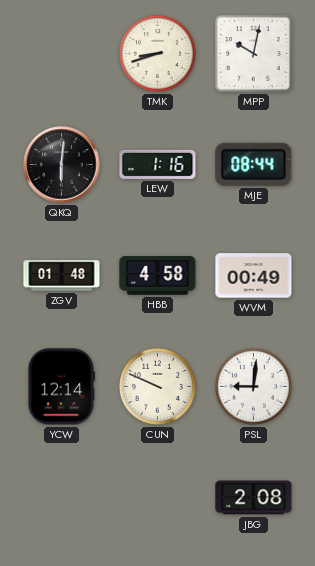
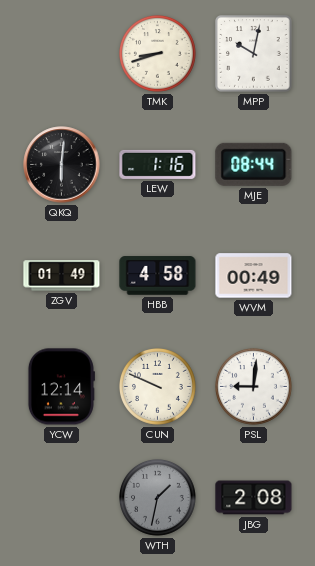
ZGV: 01:48 -> 01:49
WTH: none -> 1:32
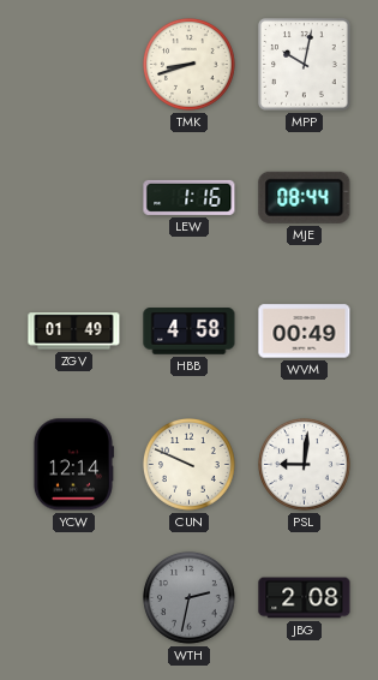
QKQ: 6:01 -> none
WTH: 1:32 -> 2:32
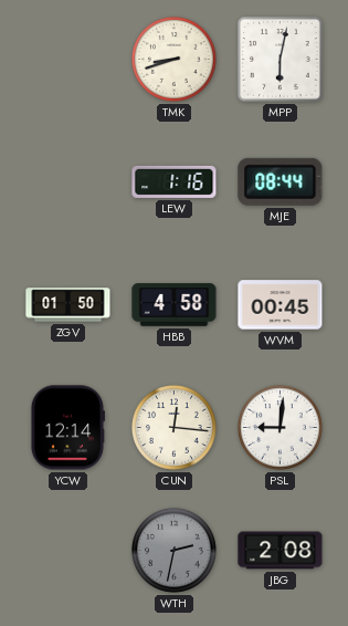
MPP: 10:02 -> 6:02
ZGV: 01:49 -> 01:50
WVM: 00:49 -> 00:45
CUN: 9:49 -> 12:16
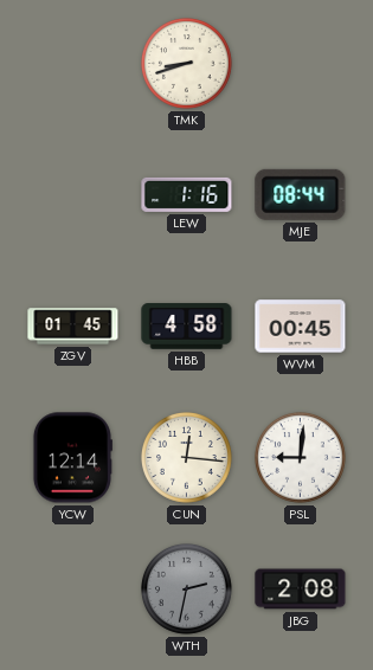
MPP: 6:02 -> none
ZGV: 01:50 -> 01:45
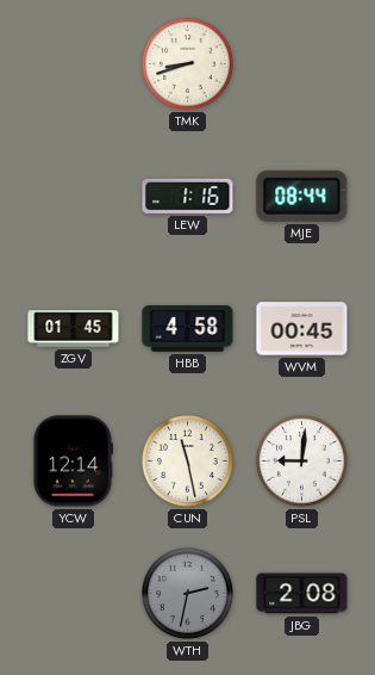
CUN: 12:16 -> 11:28
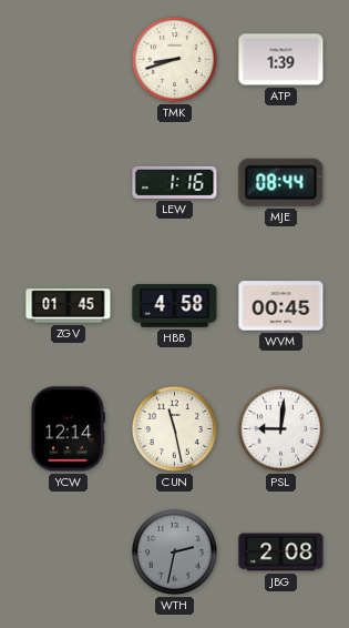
ATP: none -> 1:39
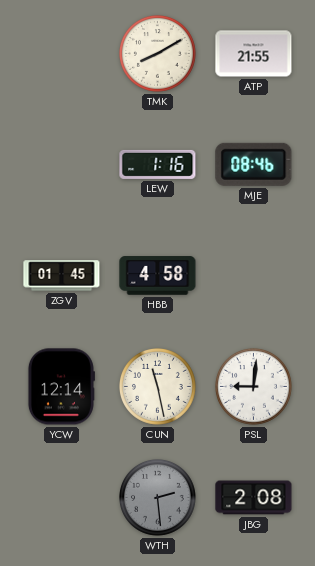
TMK: 8:42 -> 8:10
ATP: 1:39 -> 21:55
MJE: 08:44 -> 08:46
WVM: 00:45 -> none
WTH: 2:32 -> 2:29
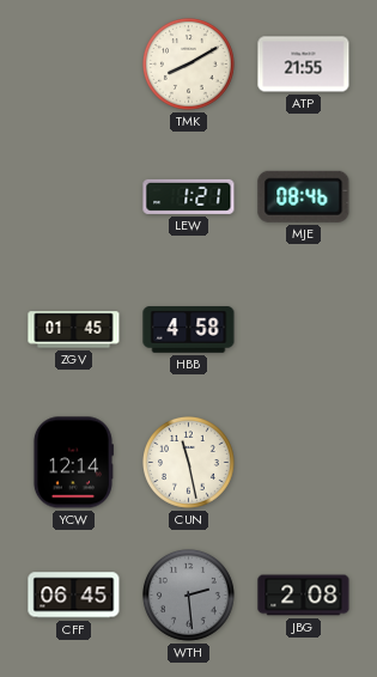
LEW: 1:16 -> 1:21
PSL: 9:01 -> none
CFF: none -> 06:45
